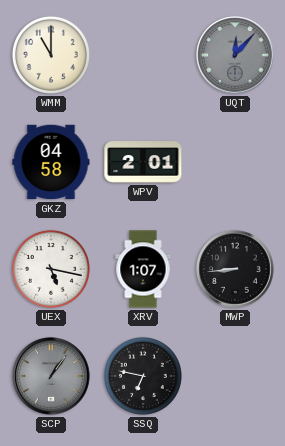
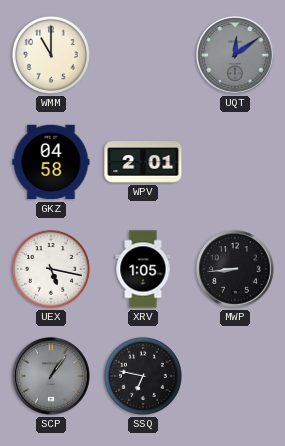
UQT: 12:07 -> 12:09
XRV: 1:07 -> 1:05
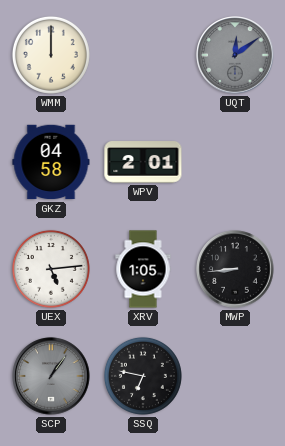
WMM: 11:00 -> 12:00
UEX: 5:17 -> 5:14
